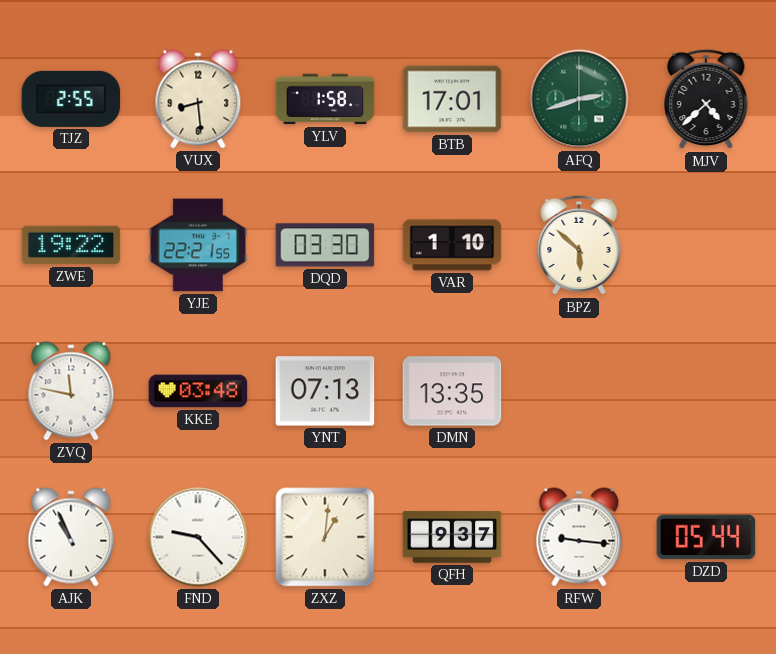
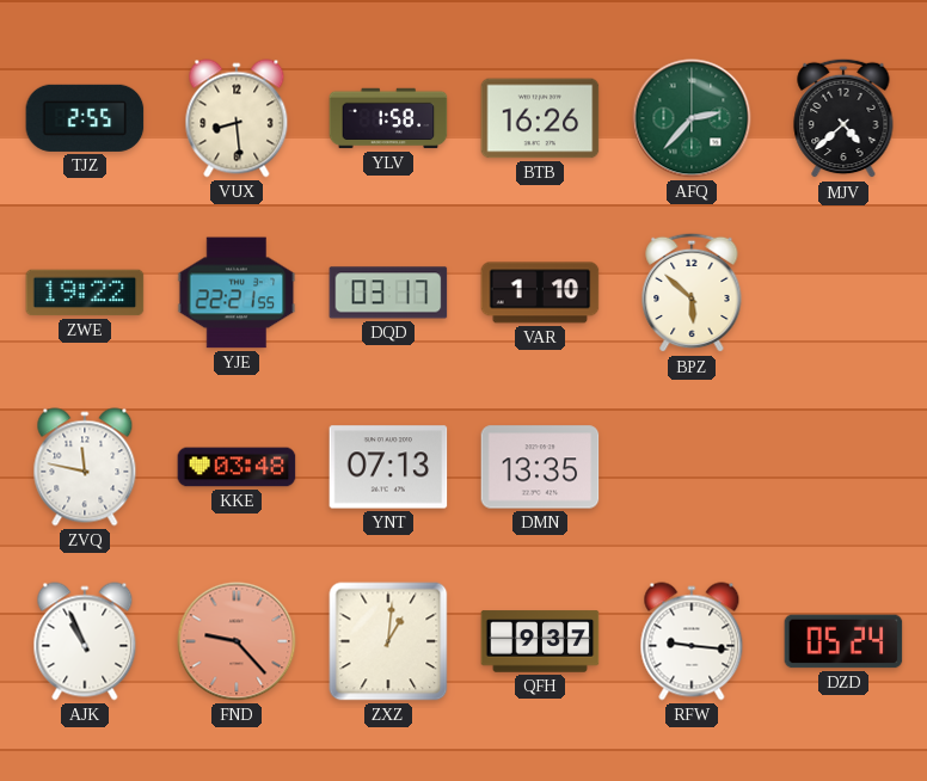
BTB: 17:01 -> 16:26
AFQ: 2:42 -> 2:37
DQD: 03:30 -> 03:17
FND dial: white -> salmon
DZD: 05:44 -> 05:24
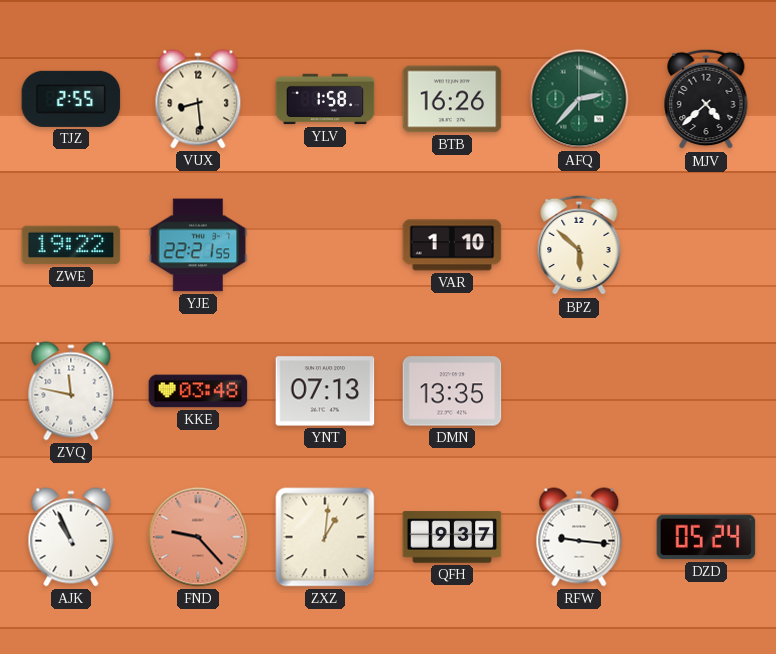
DQD: 03:17 -> none
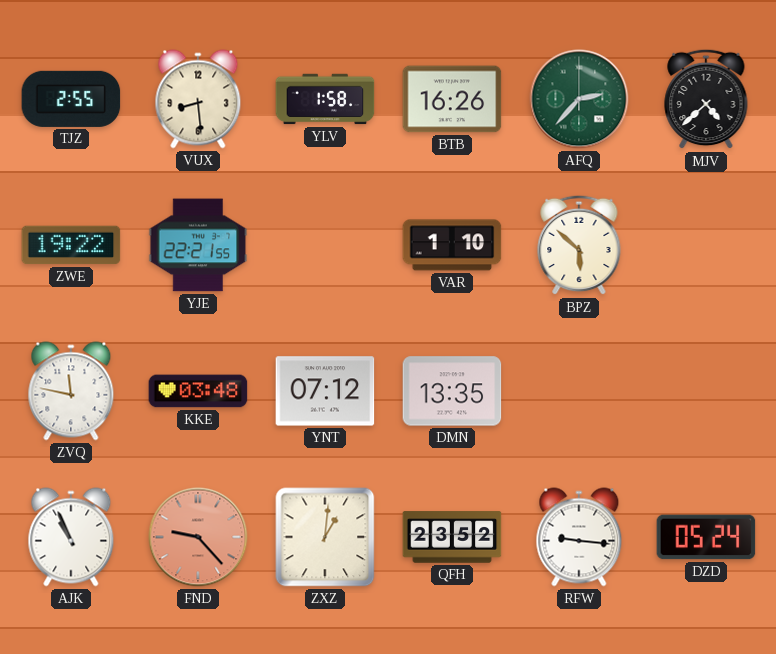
YNT: 07:13 -> 07:12
QFH: 9:37 -> 23:52
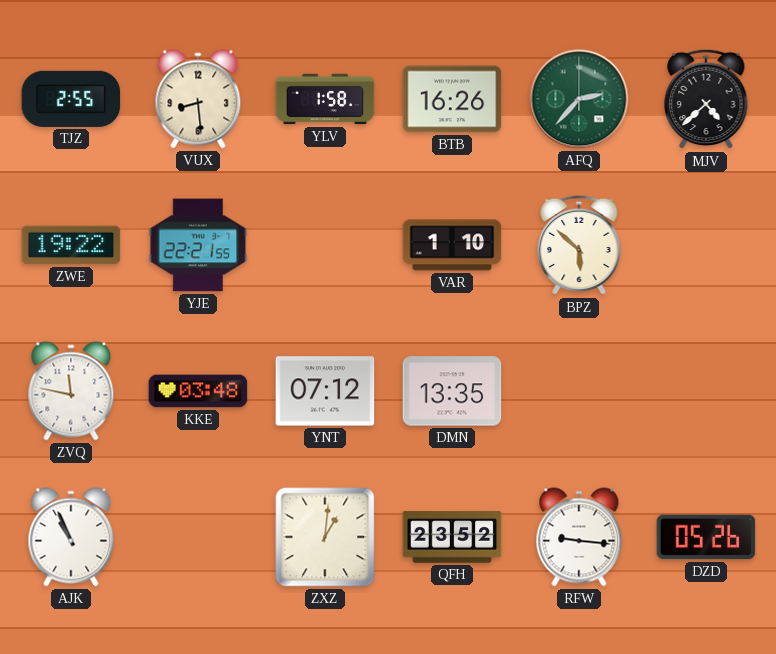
FND: 9:23 -> none
DZD: 05:24 -> 05:26
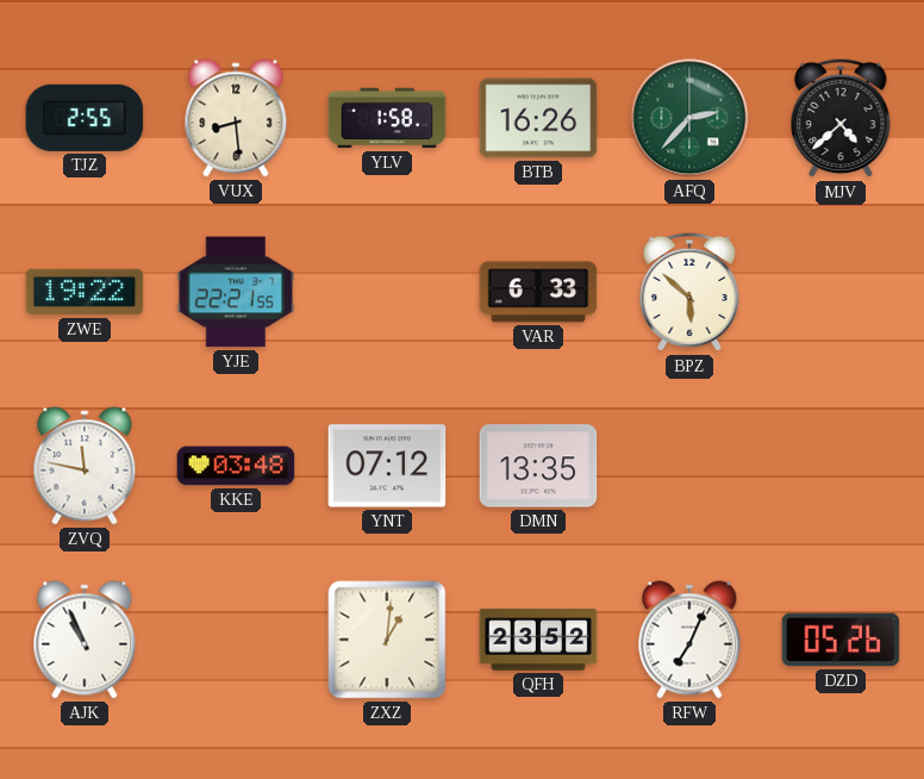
VAR: 1:10 -> 6:33
RFW: 9:16 -> 7:04
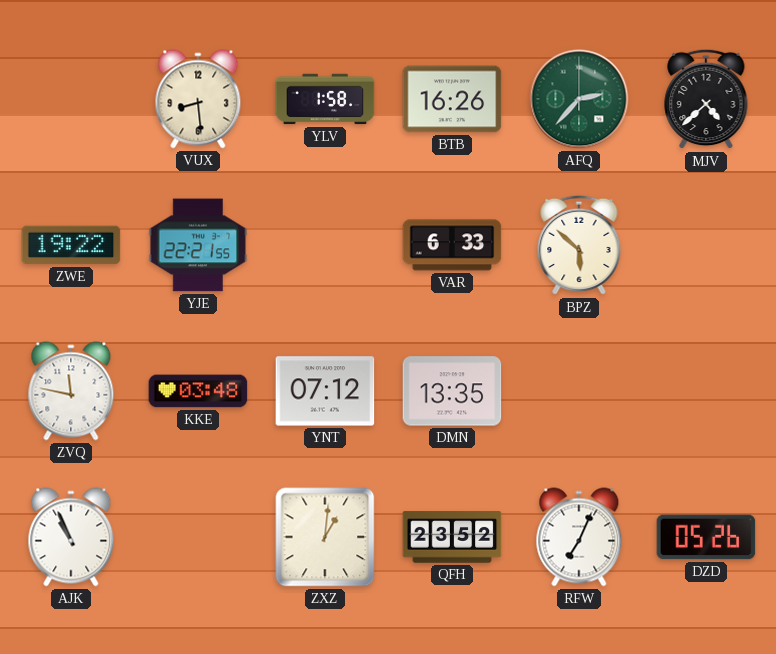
TJZ: 2:55 -> none
